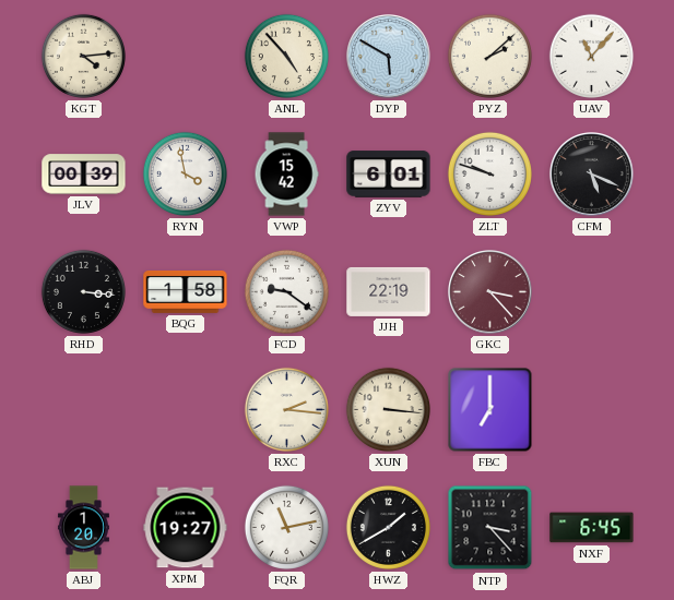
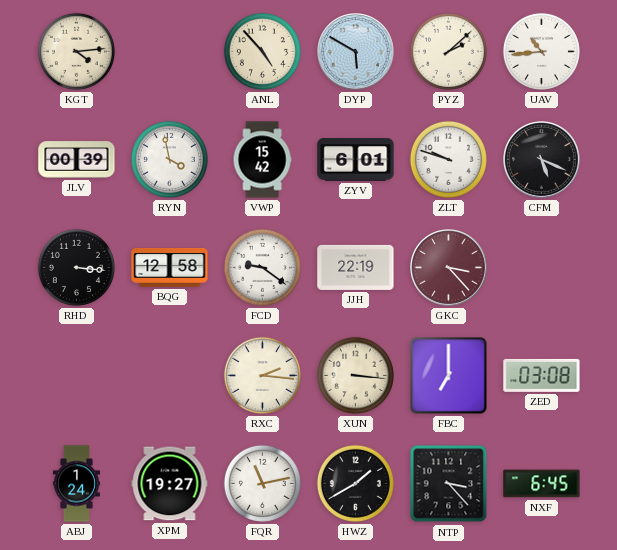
UAV: 11:07 -> 10:44
BQG: 1:58 -> 12:58
ZED: none -> 03:08
ABJ: 1:20 -> 1:24
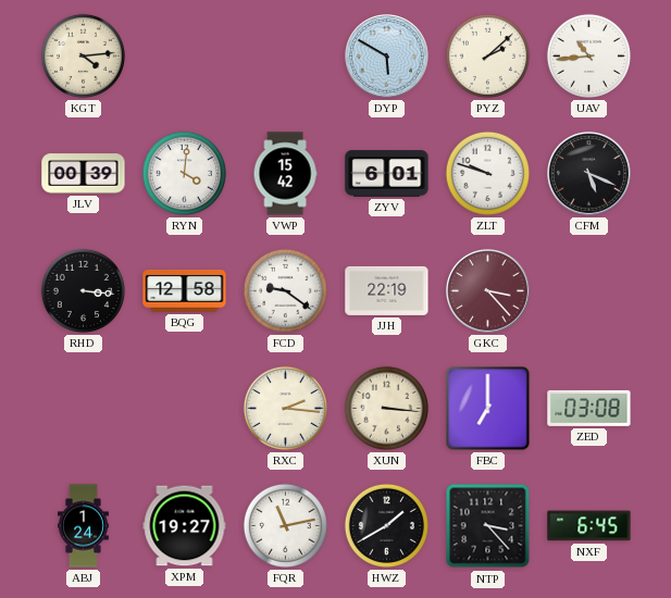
ANL: 4:53 -> none
RYN: 3:58 -> 4:01
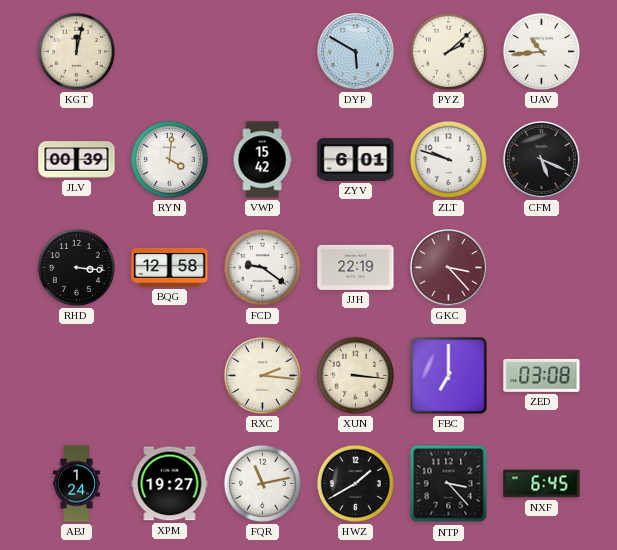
KGT: 4:14 -> 12:02
